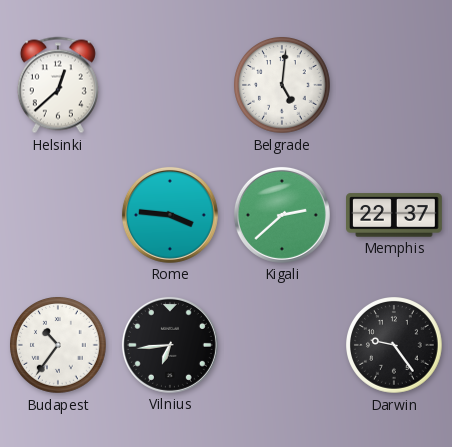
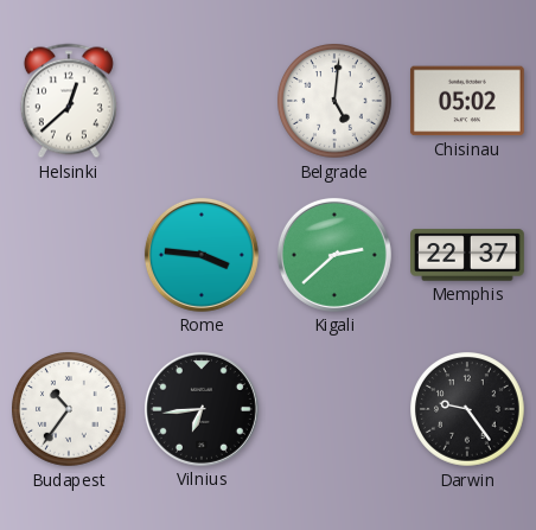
Chisinau: none -> 05:02
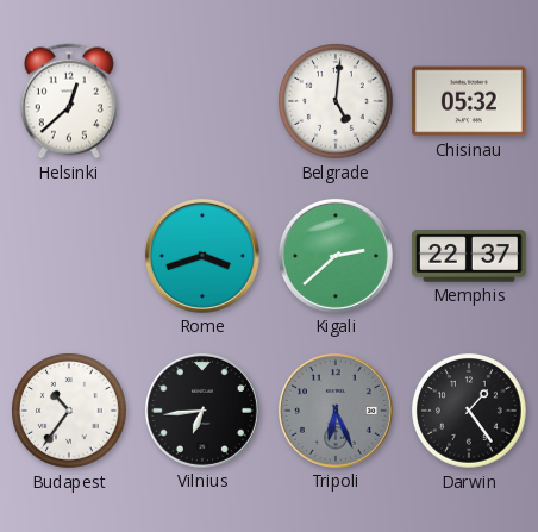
Chisinau: 05:02 -> 05:32
Rome: 3:46 -> 3:42
Tripoli: none -> 6:26
Darwin: 9:24 -> 1:24
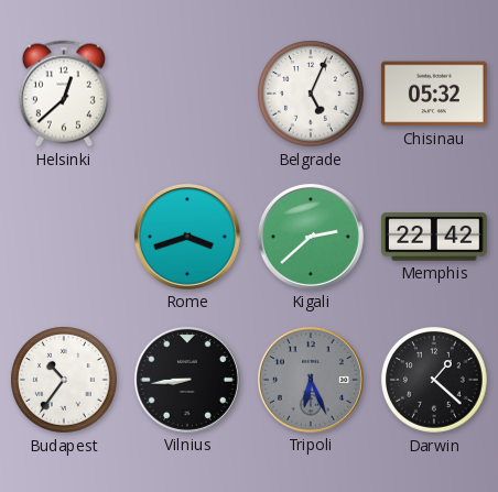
Belgrade: 5:01 -> 5:04
Memphis: 22:37 -> 22:42
Vilnius: 6:44 -> 8:44
Darwin: 1:24 -> 1:22
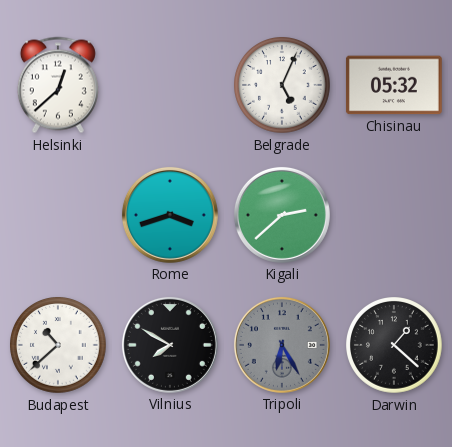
Memphis: 22:42 -> none
Budapest: 10:36 -> 10:38
Vilnius: 8:44 -> 7:50
Tripoli: 6:26 -> 6:25
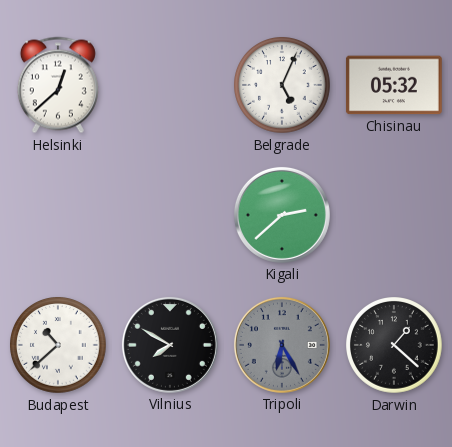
Rome: 3:42 -> none
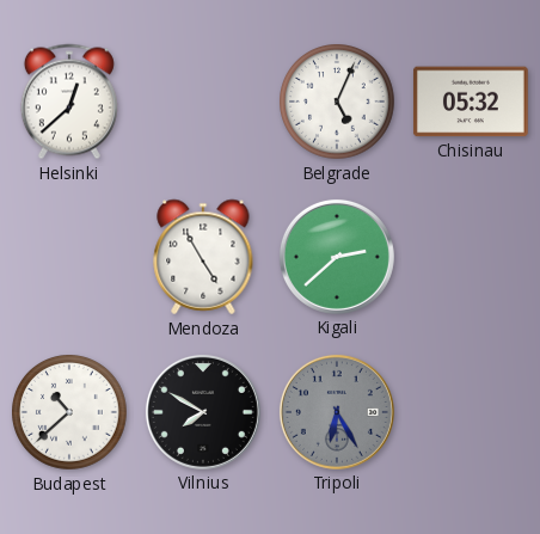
Mendoza: none -> 4:55
Darwin: 1:22 -> none
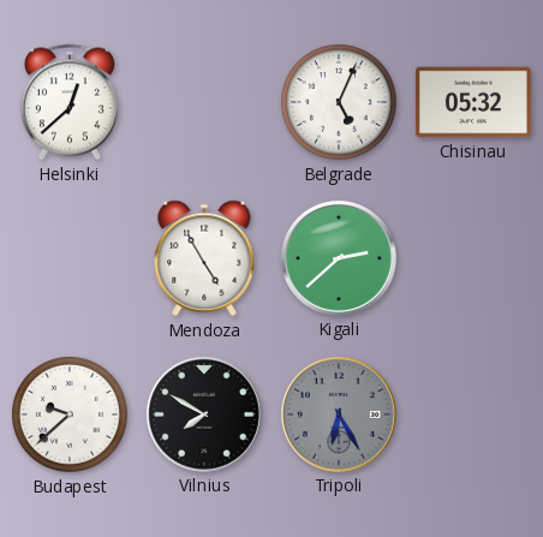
Budapest: 10:38 -> 9:38
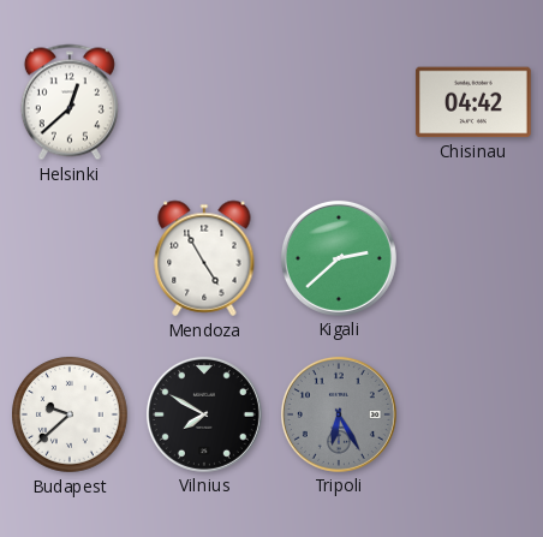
Belgrade: 5:04 -> none
Chisinau: 05:32 -> 04:42
